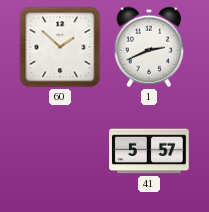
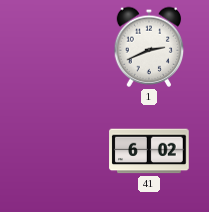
60: 1:52 -> none
41: 5:57 -> 6:02
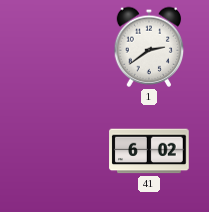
1: 2:41 -> 2:39
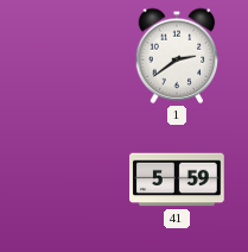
41: 6:02 -> 5:59
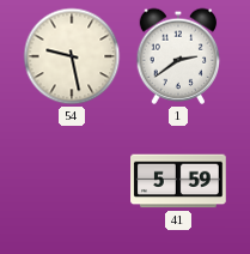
54: none -> 9:28
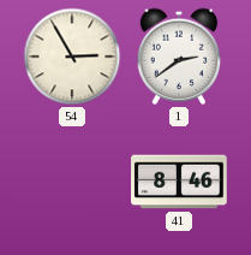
54: 9:28 -> 2:55
41: 5:59 -> 8:46
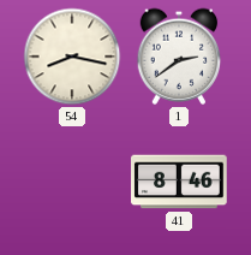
54: 2:55 -> 8:17
